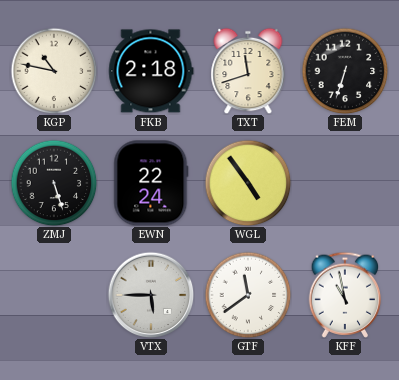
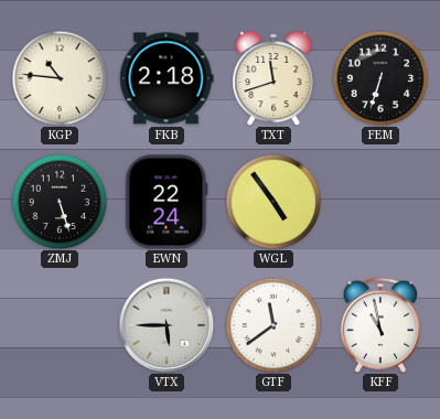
KGP: 10:47 -> 10:46
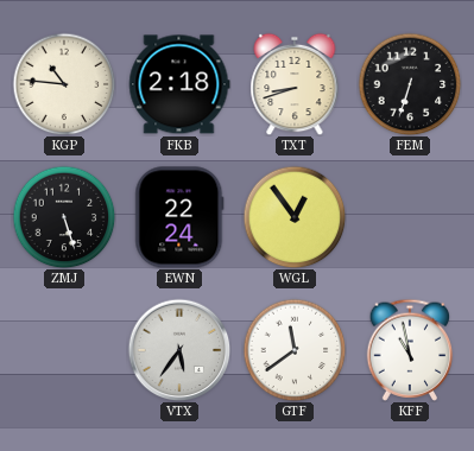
TXT: 11:42 -> 8:42
WGL: 4:54 -> 12:54
VTX: 5:45 -> 5:36
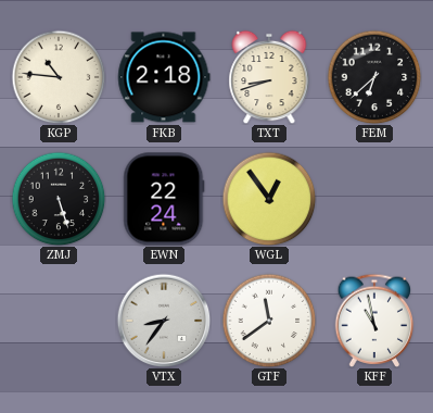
FEM: 6:33 -> 6:38
VTX: 5:36 -> 8:36
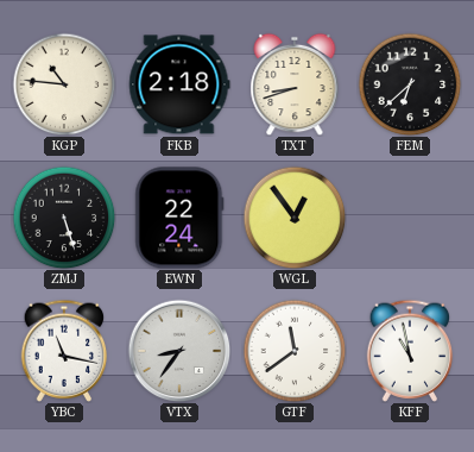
YBC: none -> 11:17
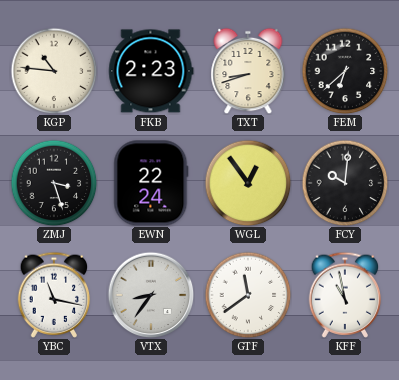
FKB: 2:18 -> 2:23
ZMJ: 5:27 -> 3:27
FCY: none -> 10:01
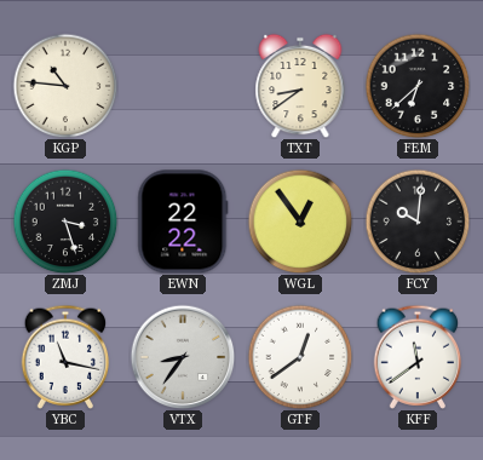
FKB: 2:23 -> none
TXT: 8:42 -> 8:39
EWN: 22:24 -> 22:22
GTF: 11:39 -> 12:39
KFF: 10:58 -> 11:39
